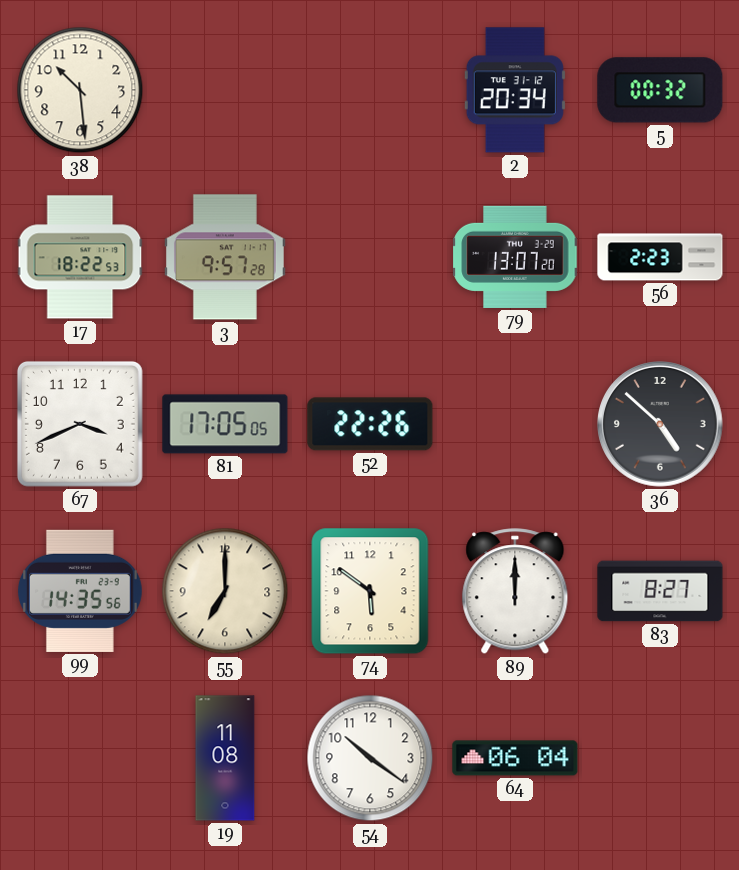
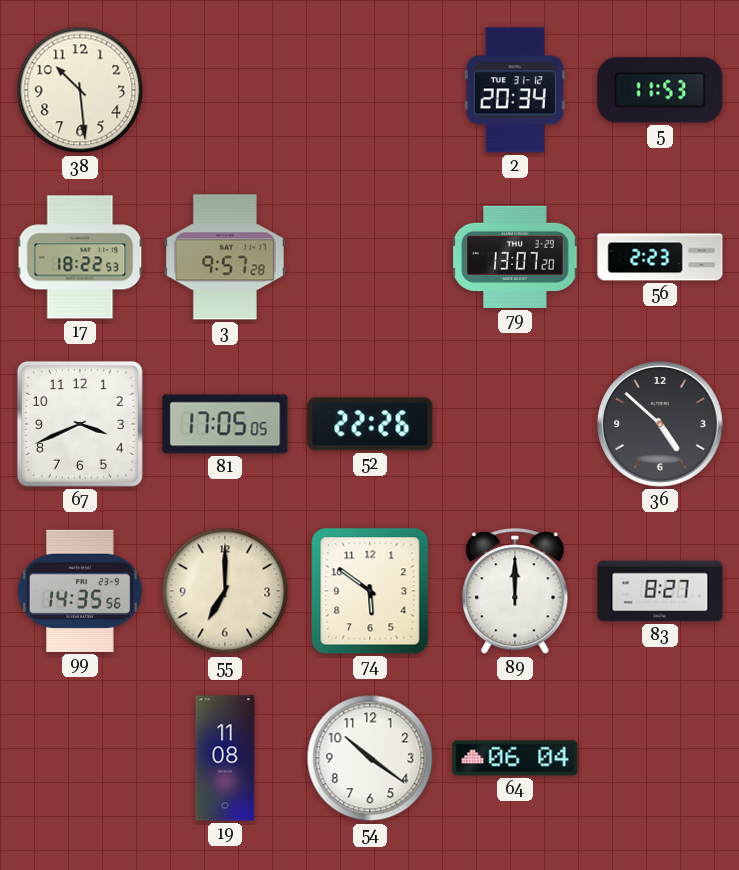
5: 00:32 -> 11:53
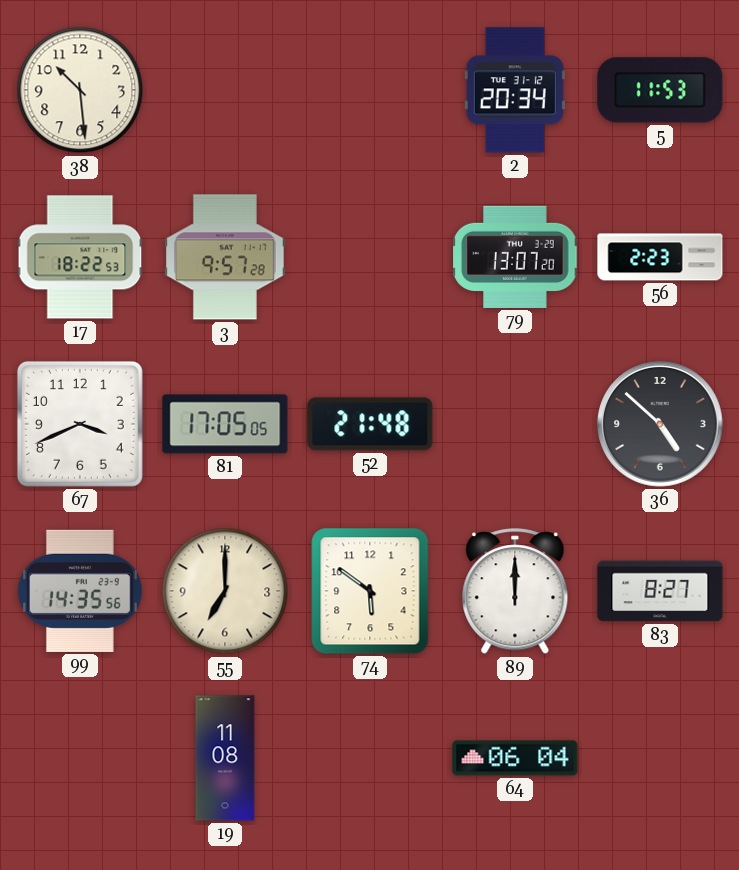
52: 22:26 -> 21:48
54: 10:21 -> none
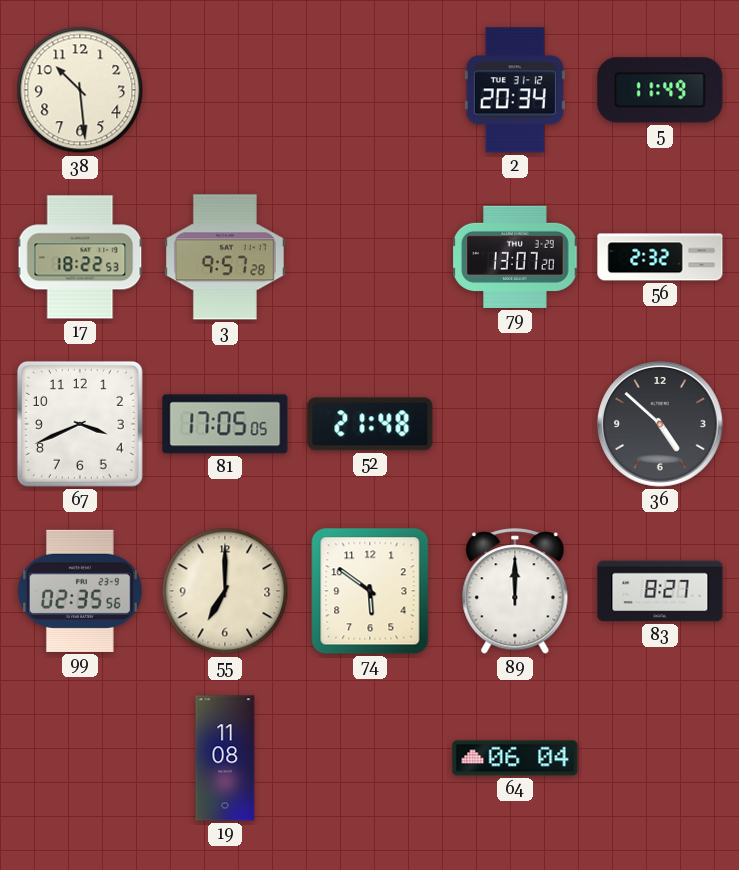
5: 11:53 -> 11:49
56: 2:23 -> 2:32
99: 14:35 -> 02:35
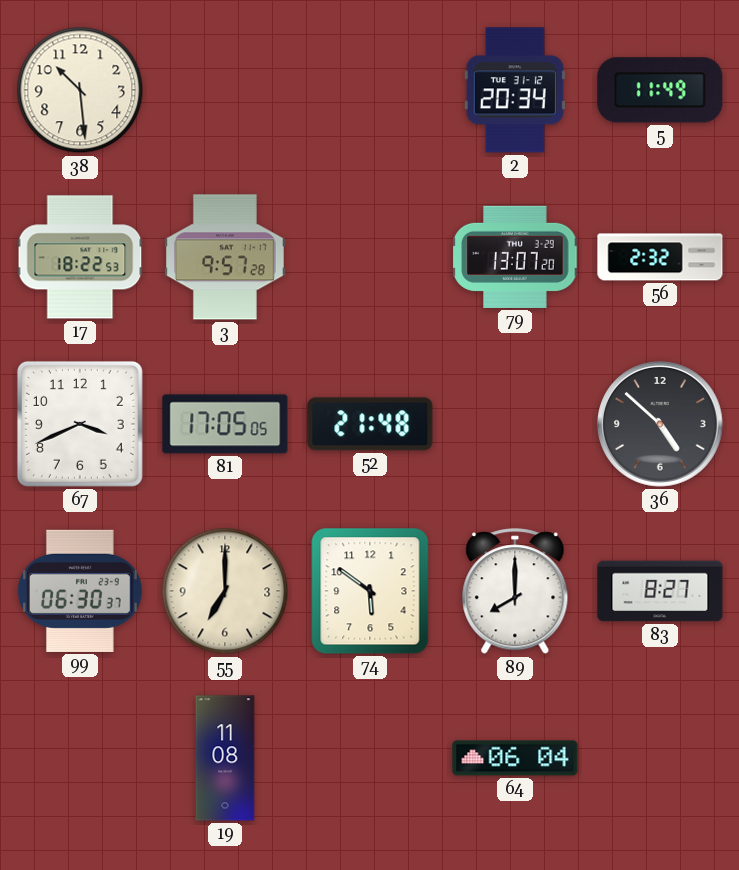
99: 02:35 -> 06:30
89: 12:00 -> 8:00
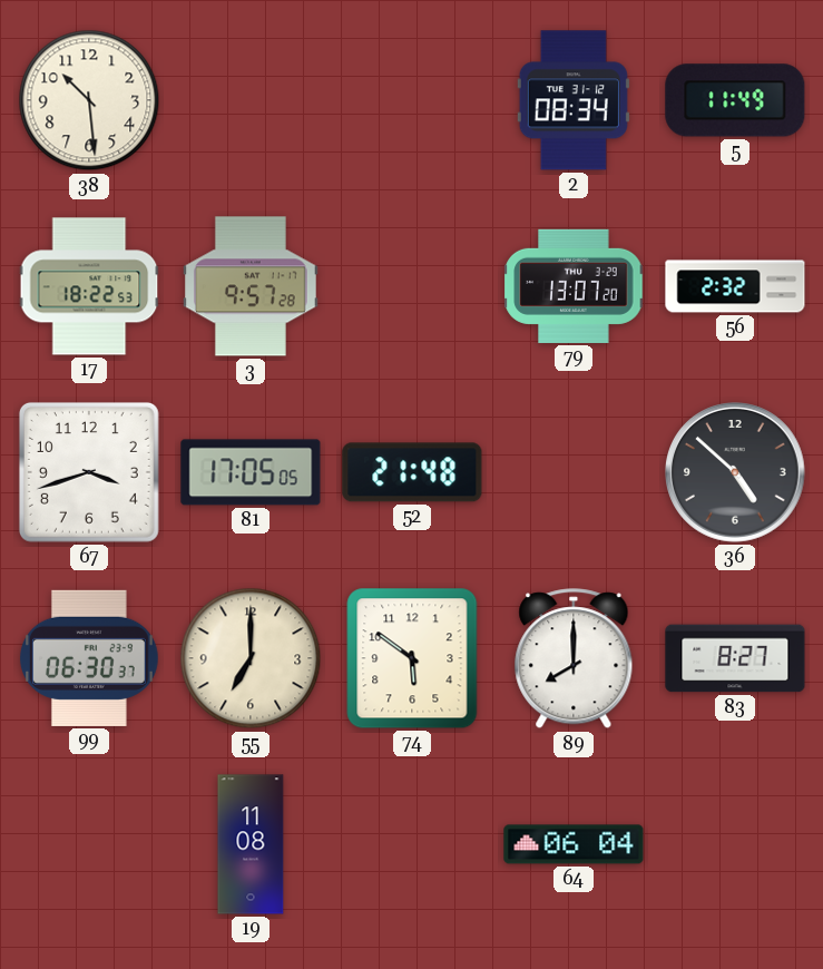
2: 20:34 -> 08:34
67: 3:41 -> 3:42
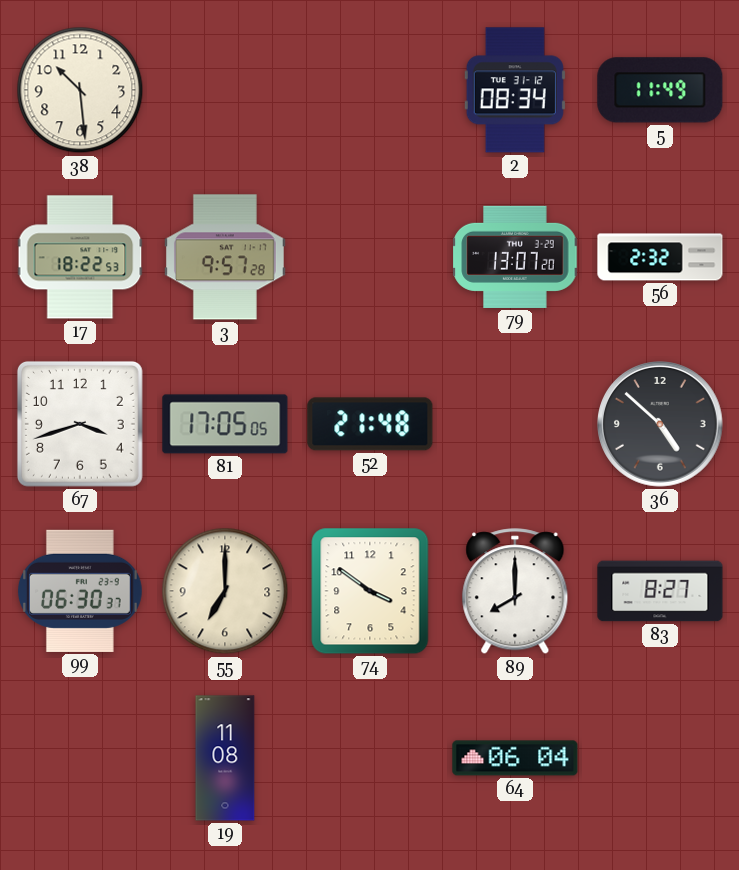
74: 5:51 -> 3:51
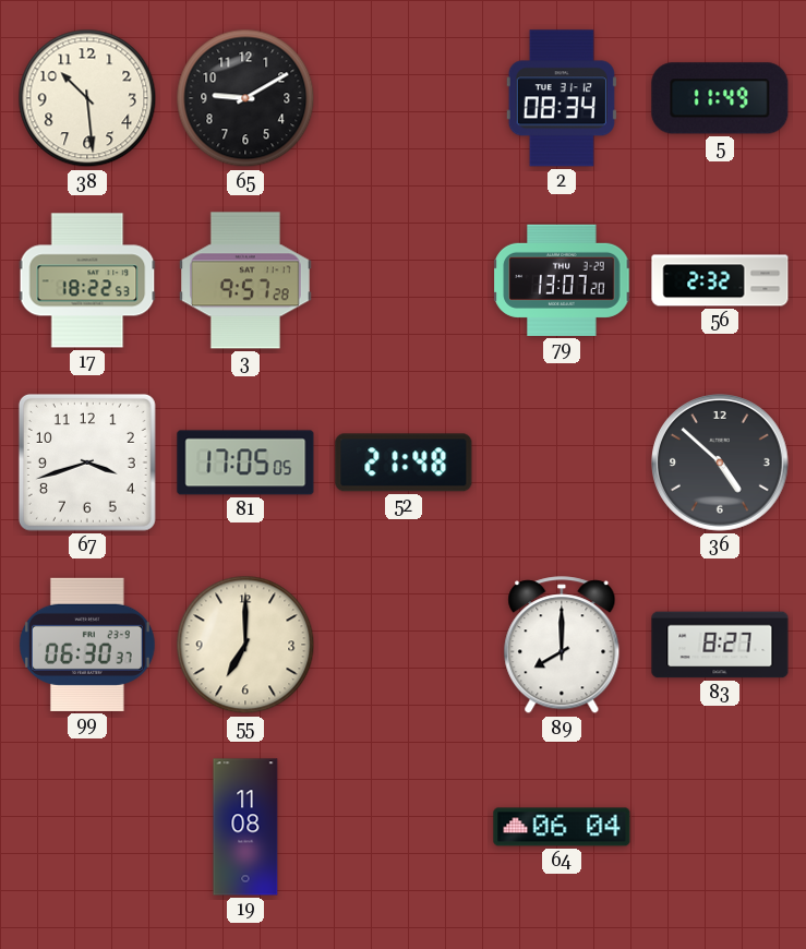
65: none -> 9:10
74: 3:51 -> none
